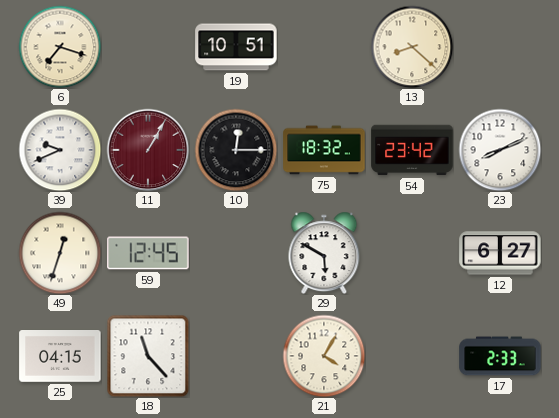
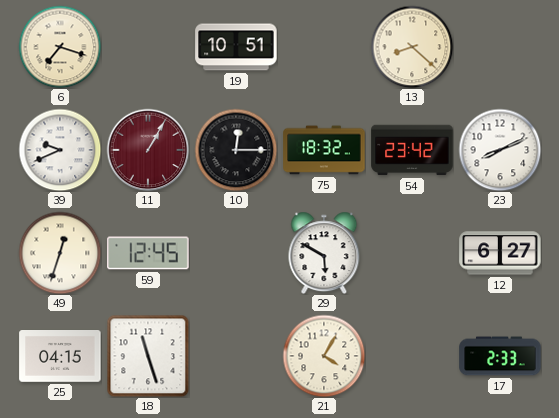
18: 11:23 -> 11:27
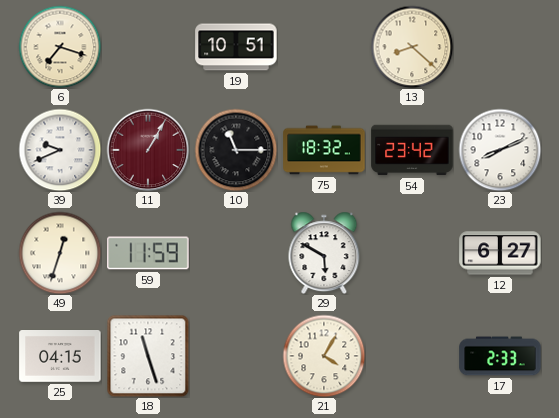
10: 12:15 -> 11:15
59: 12:45 -> 11:59
